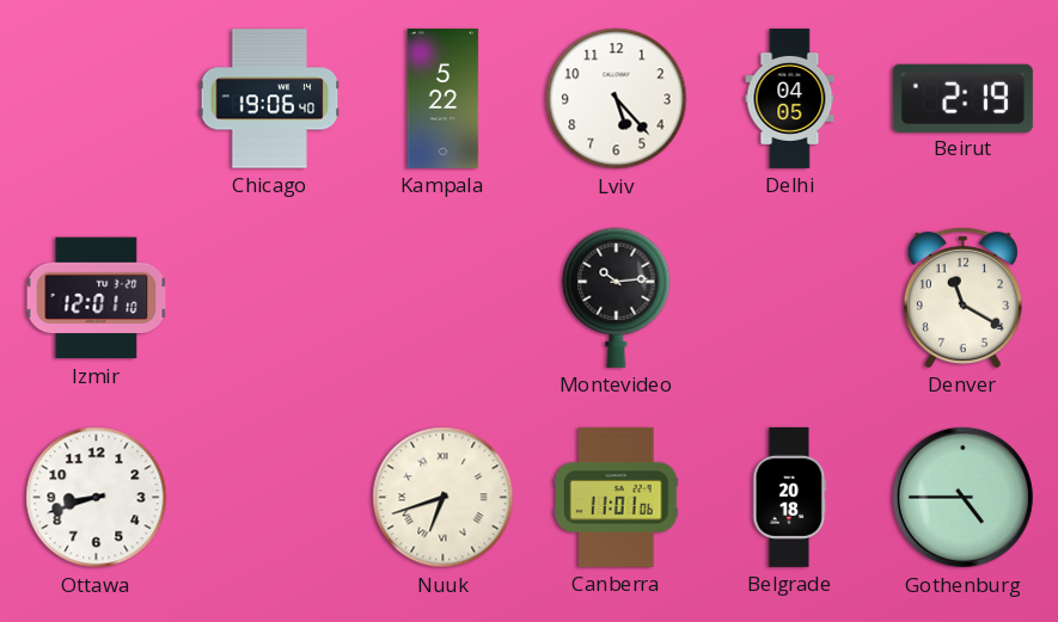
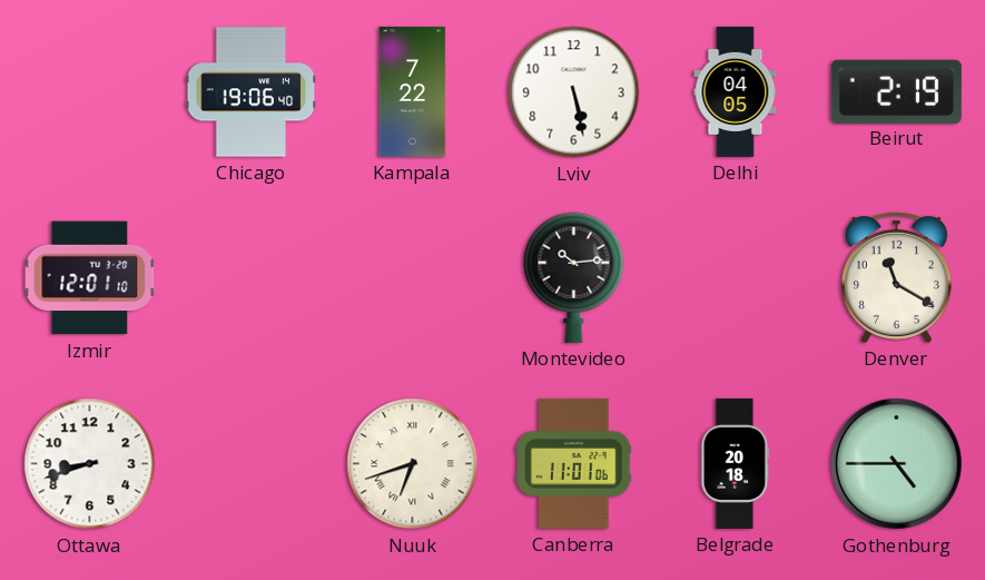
Kampala: 5:22 -> 7:22
Lviv: 5:23 -> 5:28
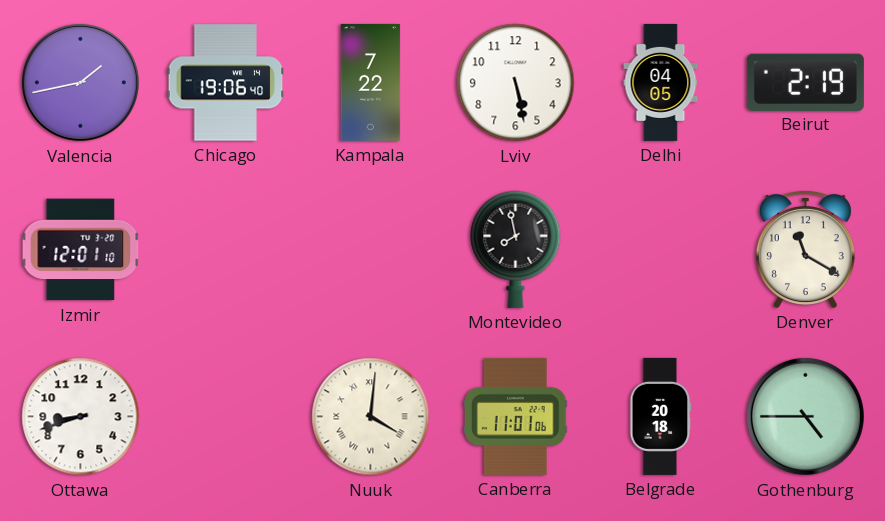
Valencia: none -> 1:43
Montevideo: 10:14 -> 7:58
Nuuk: 6:42 -> 4:01
